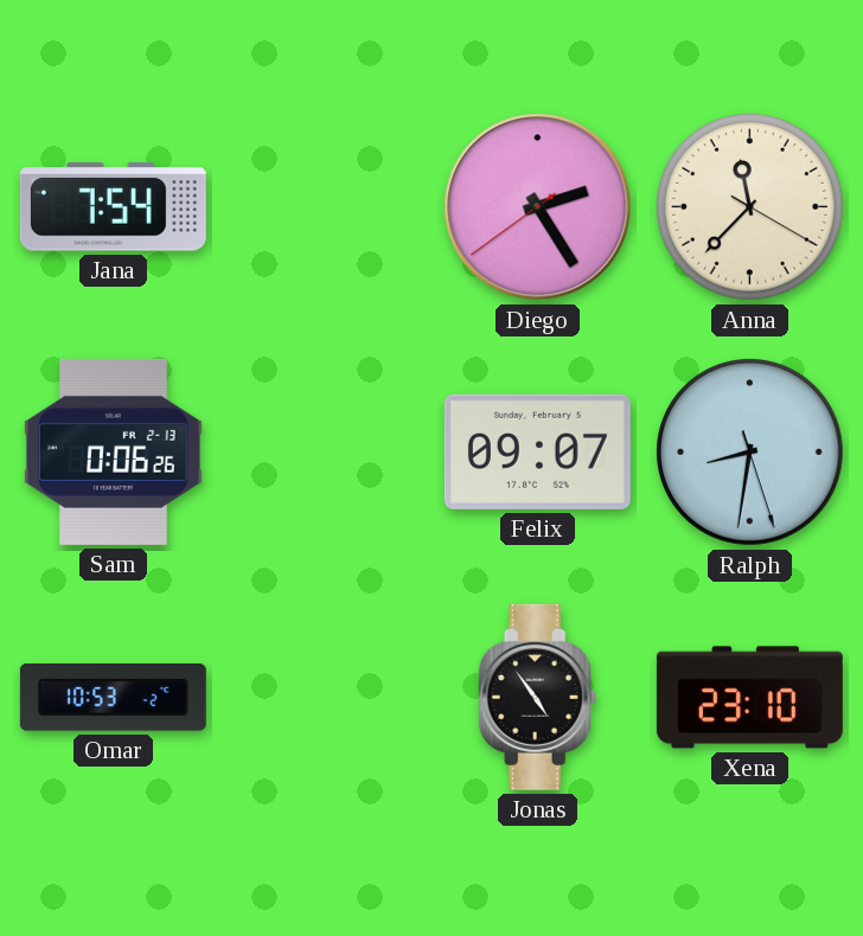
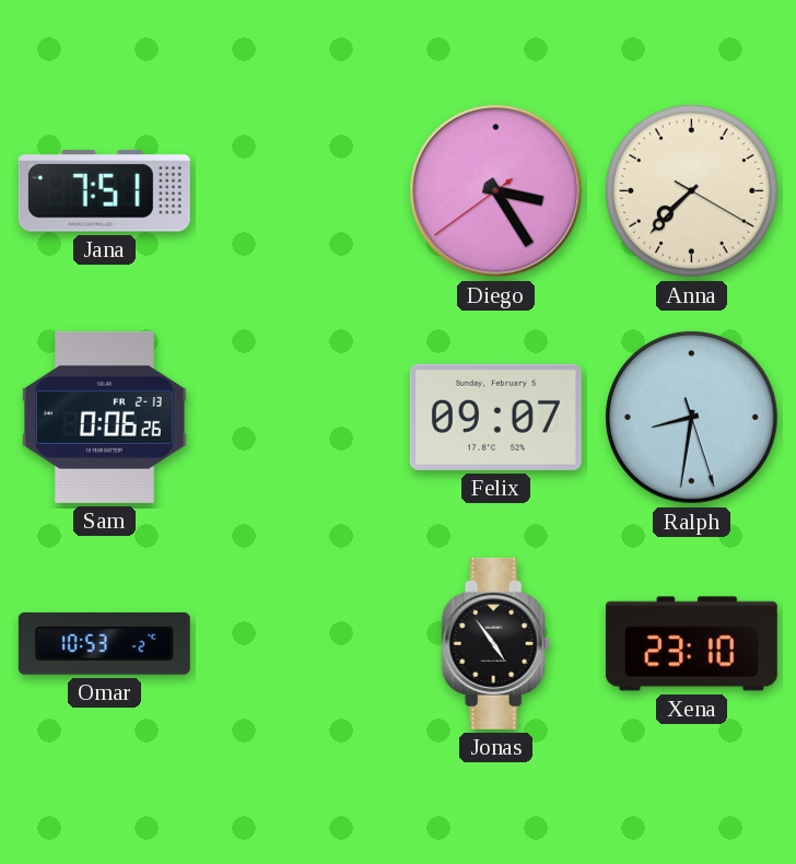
Jana: 7:54 -> 7:51
Diego: 2:24 -> 3:24
Anna: 11:37 -> 7:37
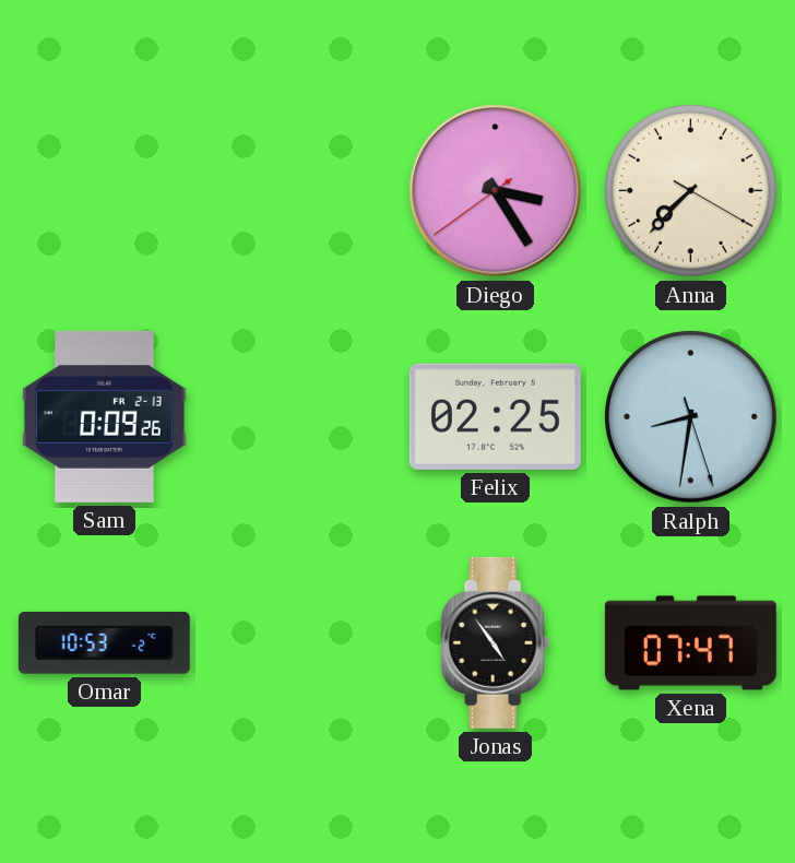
Jana: 7:51 -> none
Sam: 0:06 -> 0:09
Felix: 09:07 -> 02:25
Xena: 23:10 -> 07:47
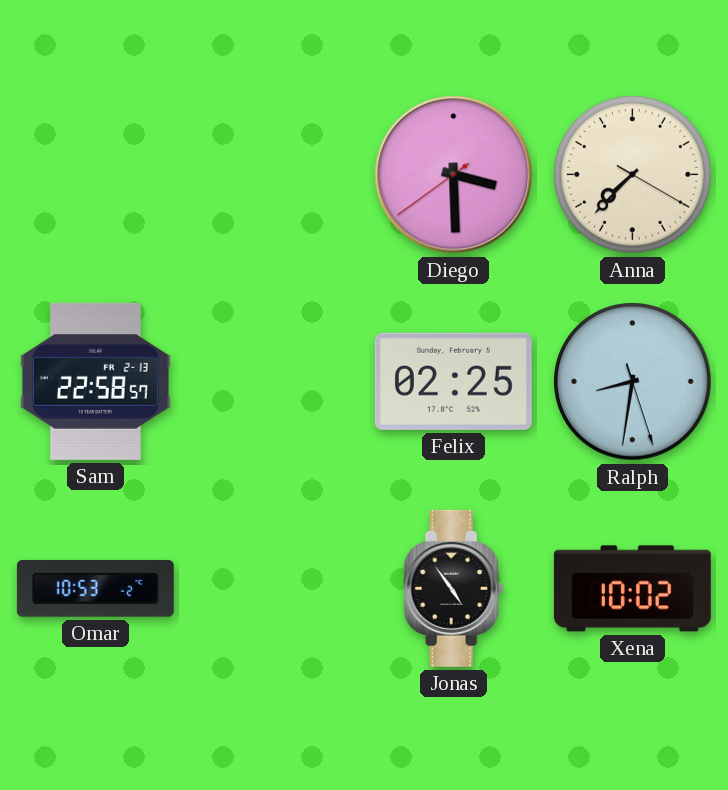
Diego: 3:24 -> 3:29
Sam: 0:09 -> 22:58
Xena: 07:47 -> 10:02
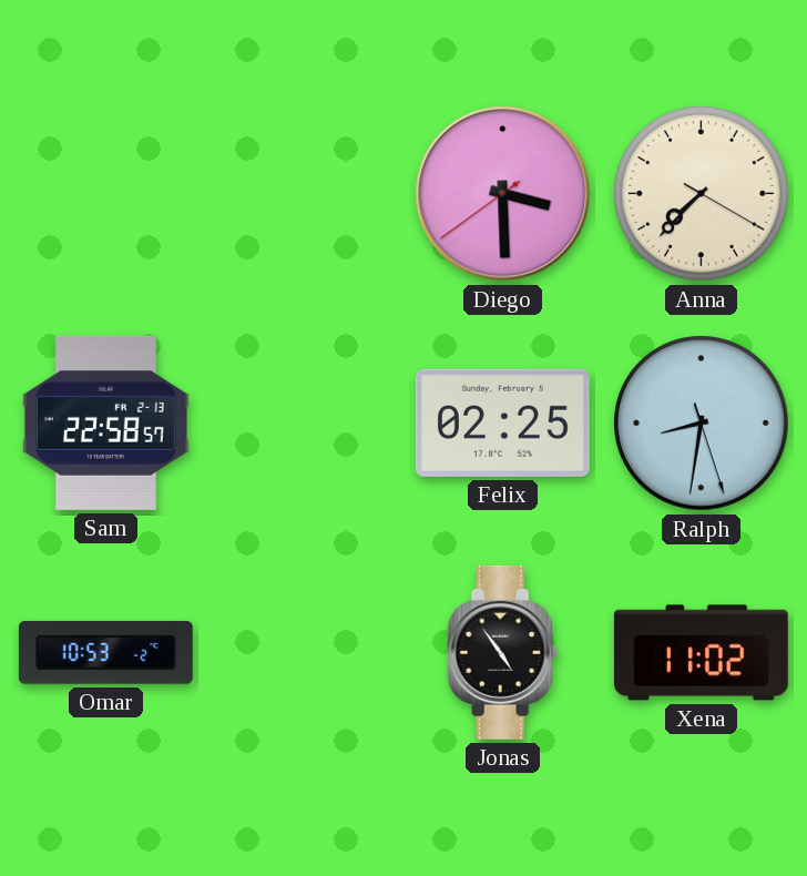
Xena: 10:02 -> 11:02
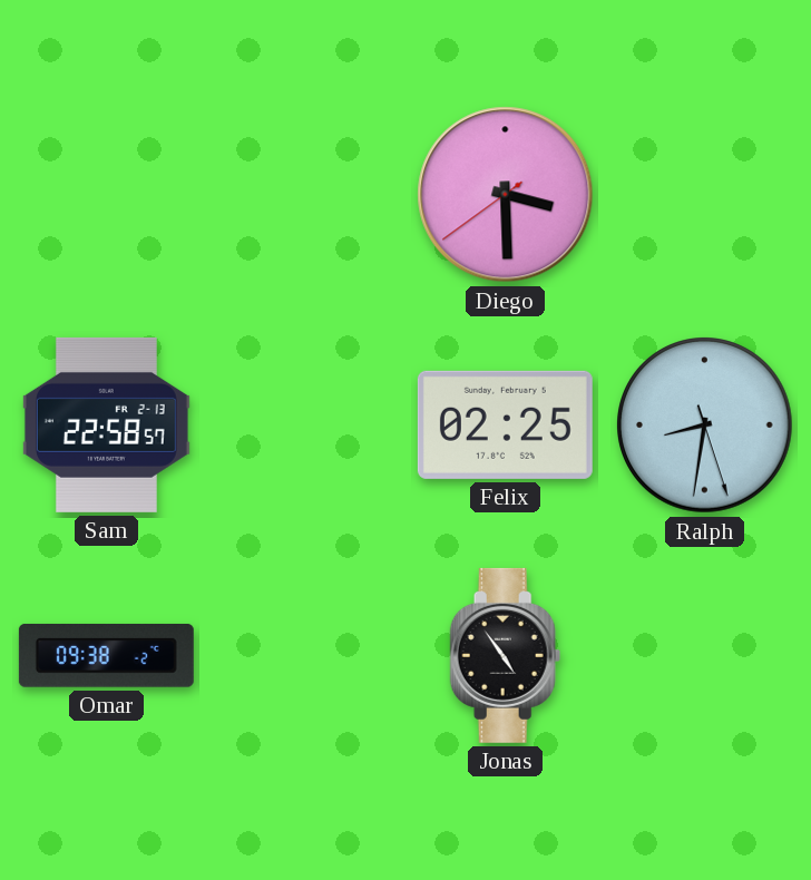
Anna: 7:37 -> none
Omar: 10:53 -> 09:38
Xena: 11:02 -> none
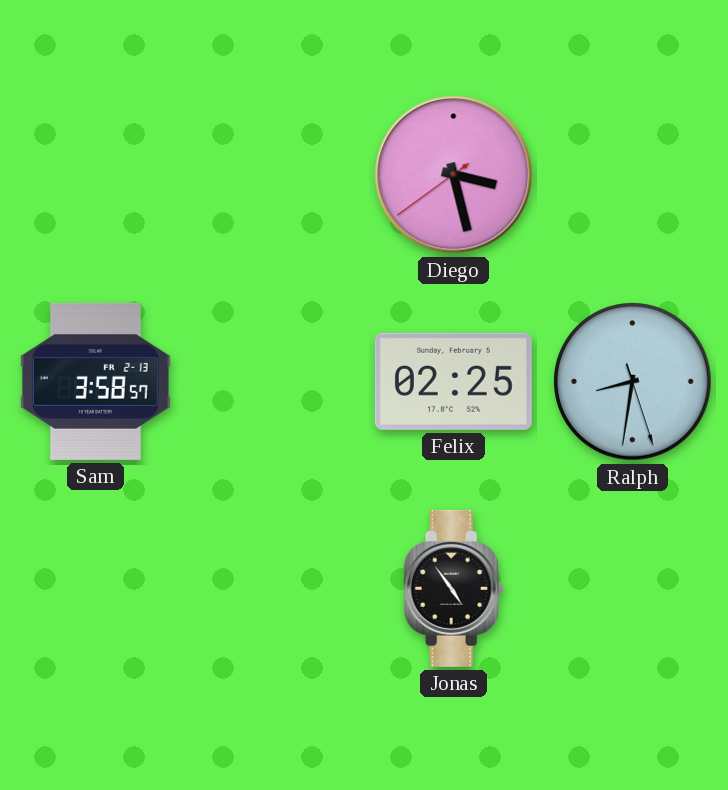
Diego: 3:29 -> 3:27
Sam: 22:58 -> 3:58
Omar: 09:38 -> none
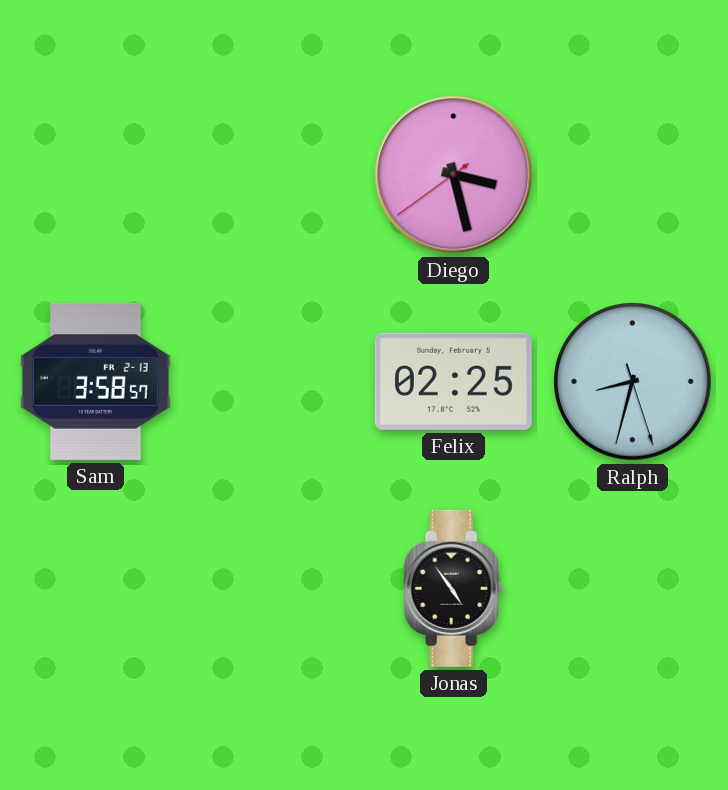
Ralph: 8:31 -> 8:32
